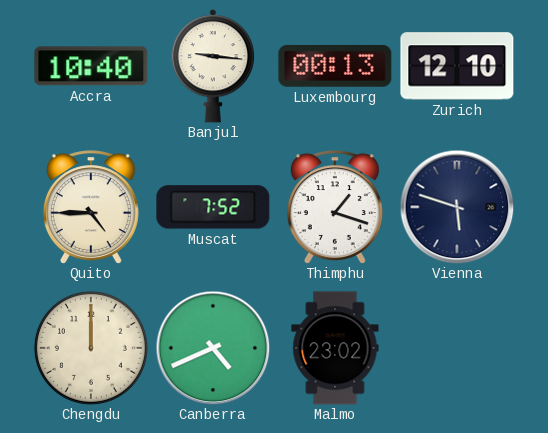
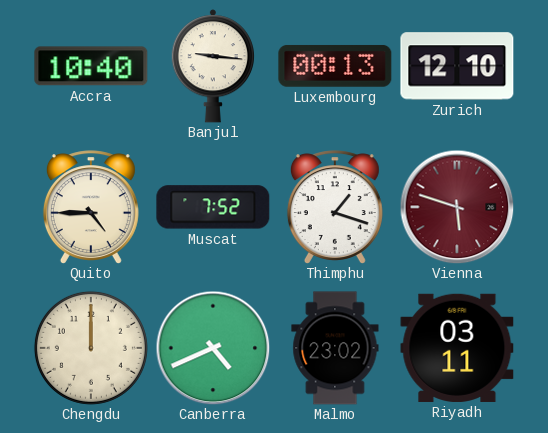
Vienna dial: navy -> burgundy
Riyadh: none -> 03:11
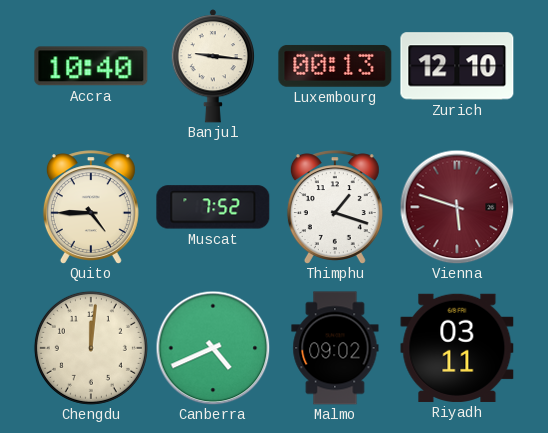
Chengdu: 12:00 -> 12:01
Malmo: 23:02 -> 09:02
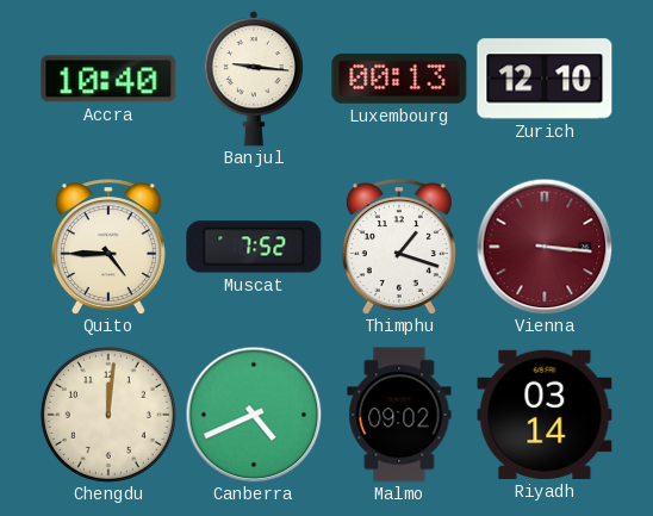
Vienna: 5:48 -> 3:16
Riyadh: 03:11 -> 03:14
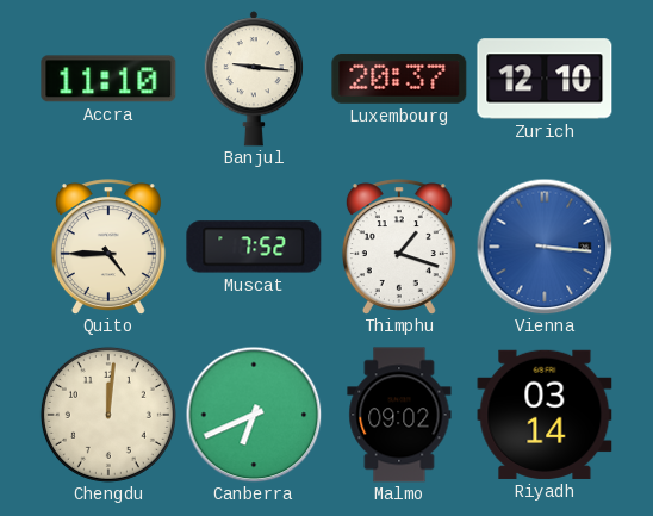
Accra: 10:40 -> 11:10
Luxembourg: 00:13 -> 20:37
Vienna dial: burgundy -> blue
Canberra: 4:41 -> 6:41
